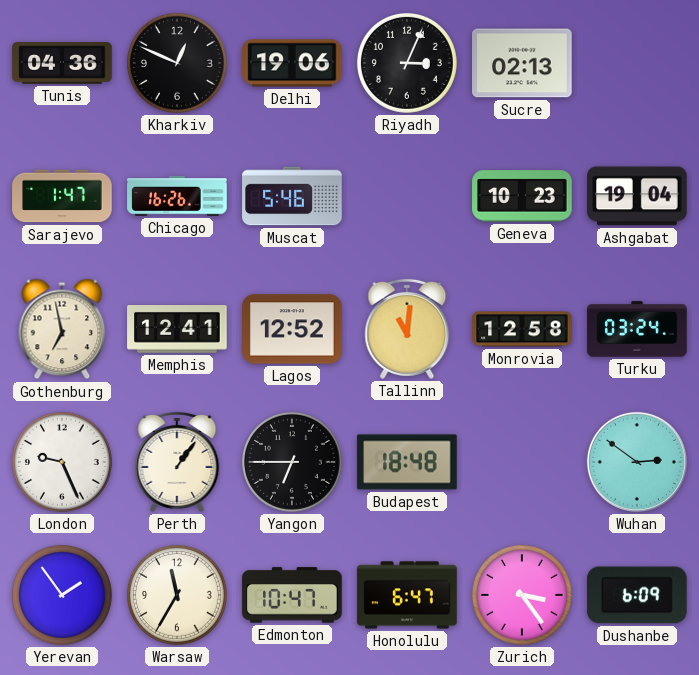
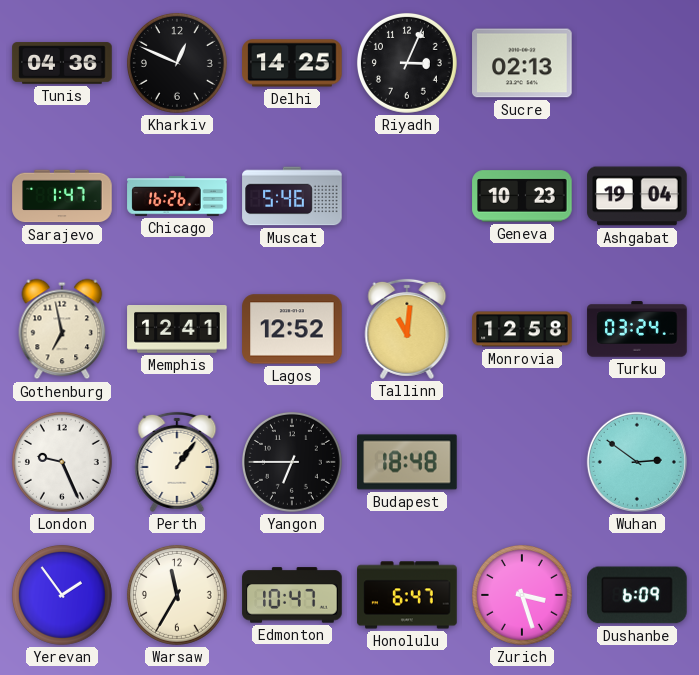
Delhi: 19:06 -> 14:25
Zurich: 3:24 -> 3:27
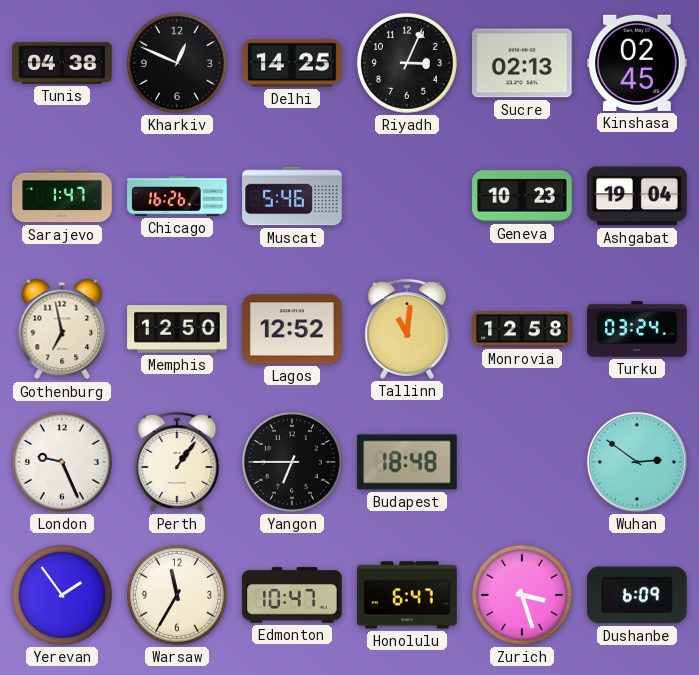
Tunis: 04:36 -> 04:38
Kinshasa: none -> 02:45
Memphis: 12:41 -> 12:50
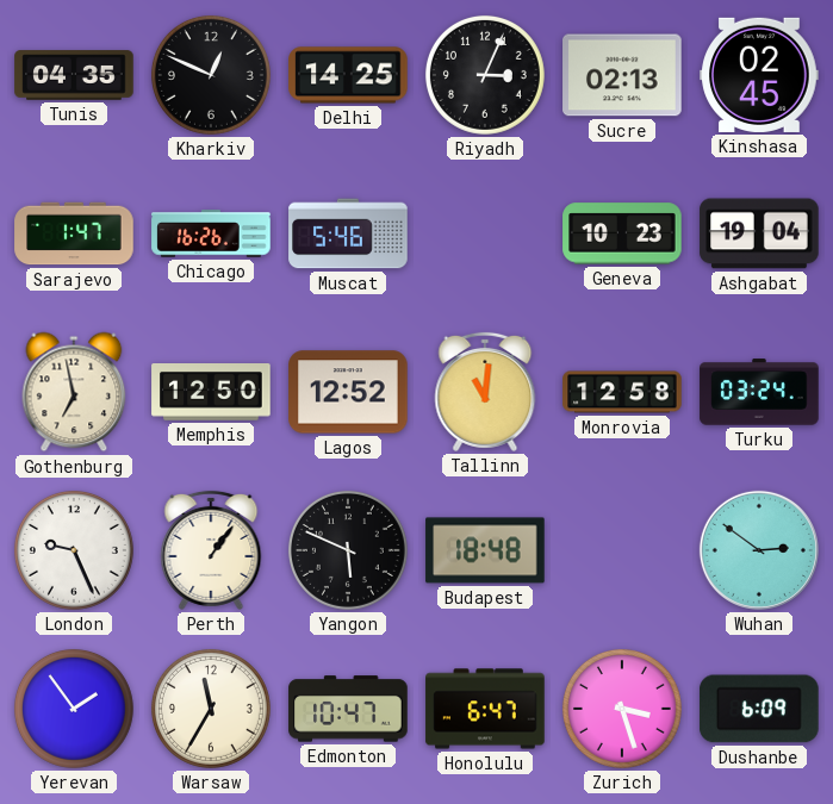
Tunis: 04:38 -> 04:35
Yangon: 6:45 -> 5:49
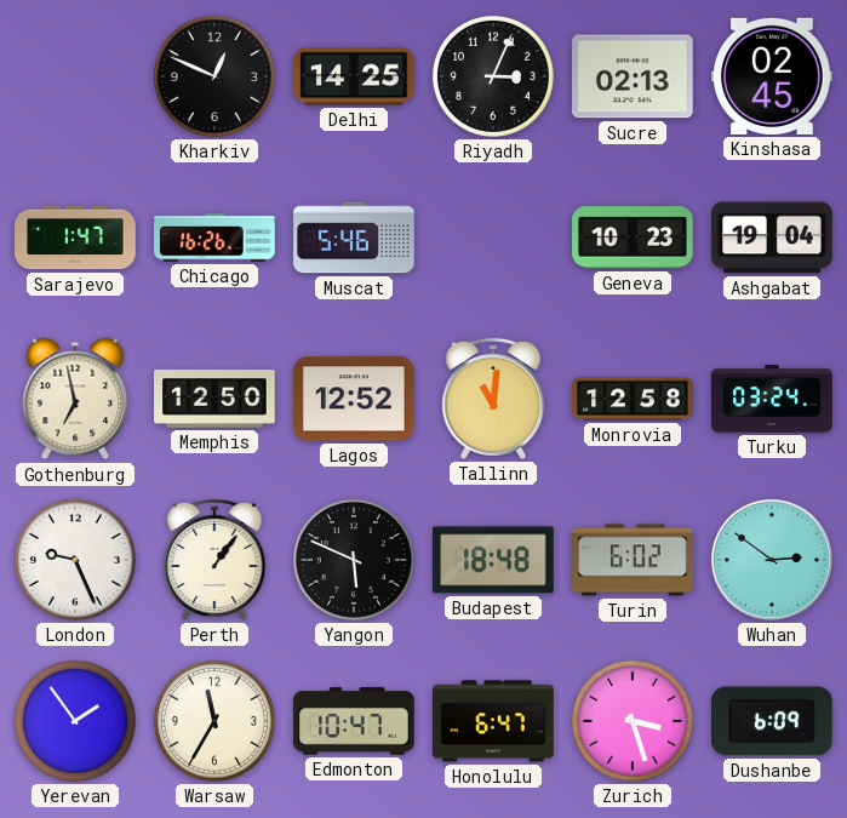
Tunis: 04:35 -> none
Turin: none -> 6:02
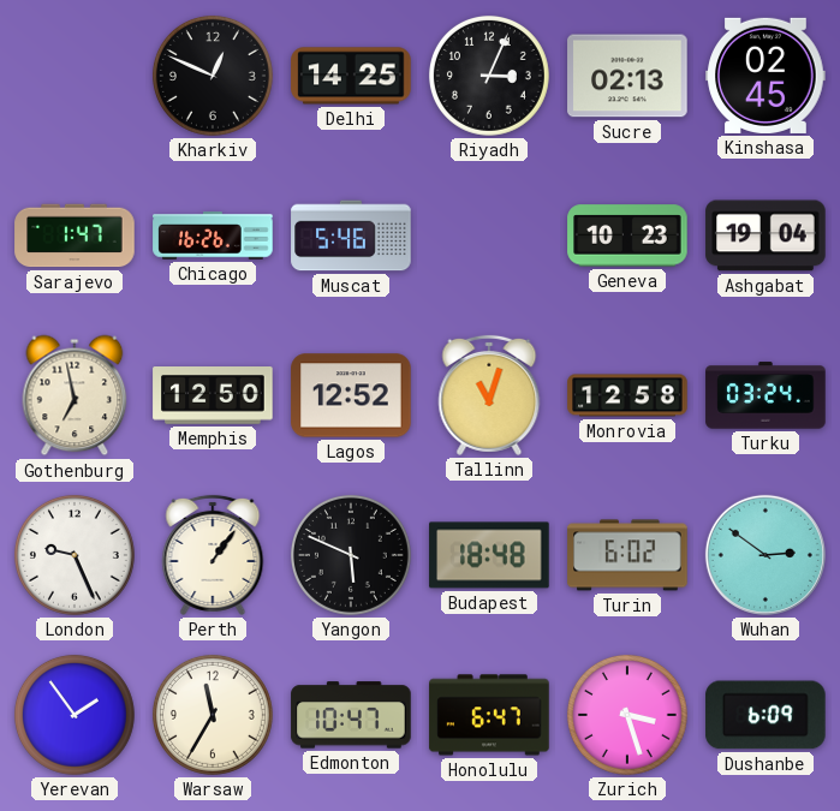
Tallinn: 11:01 -> 11:03
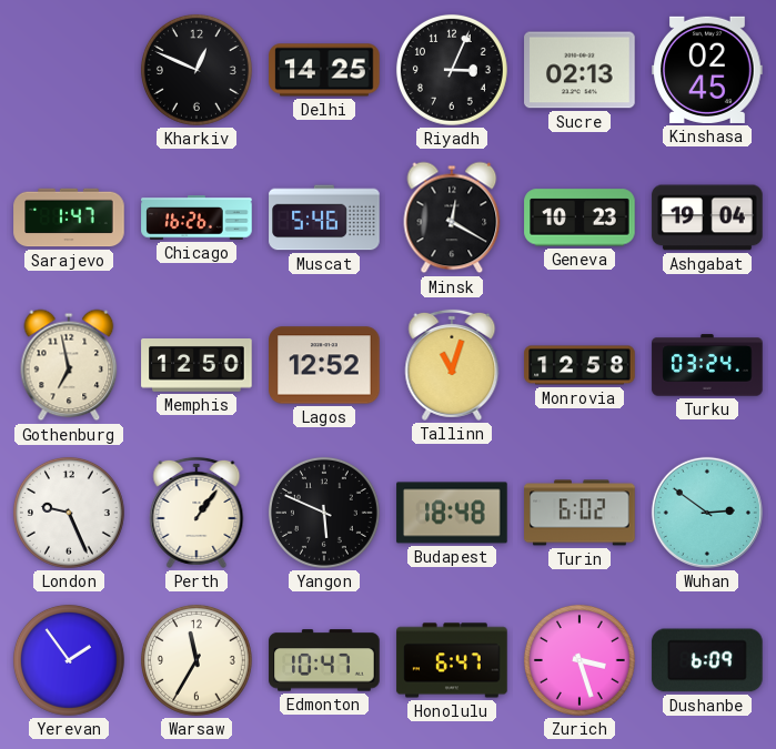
Minsk: none -> 12:20
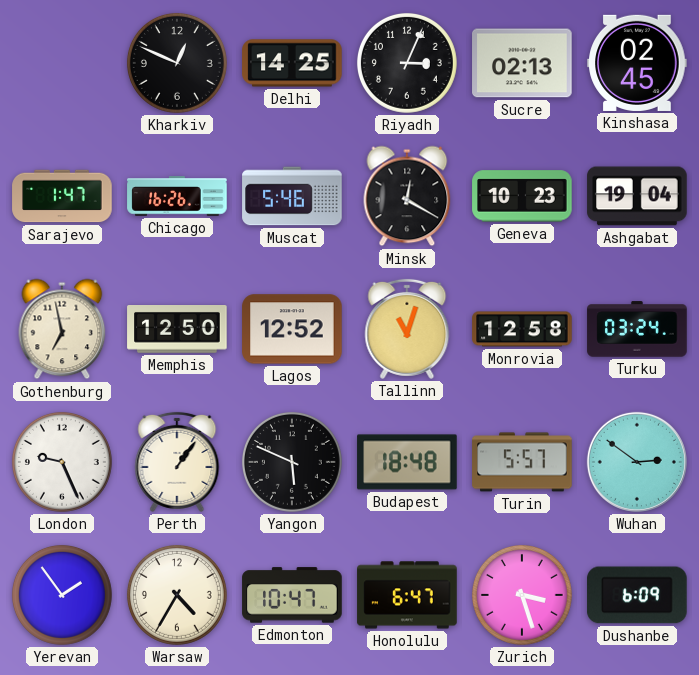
Turin: 6:02 -> 5:57
Warsaw: 11:35 -> 4:35
